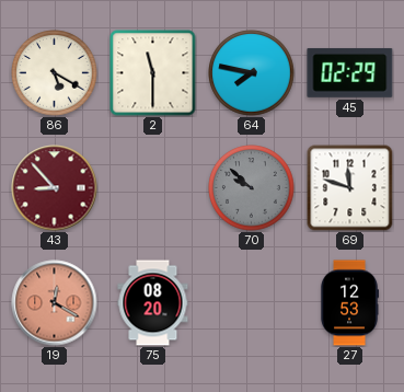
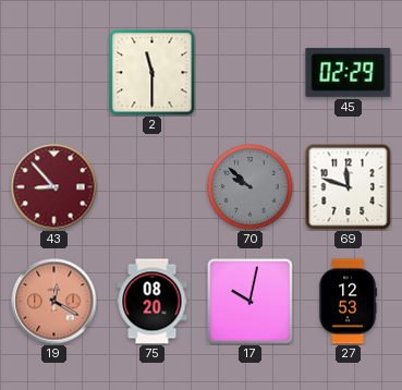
86: 5:20 -> none
64: 7:47 -> none
17: none -> 10:02
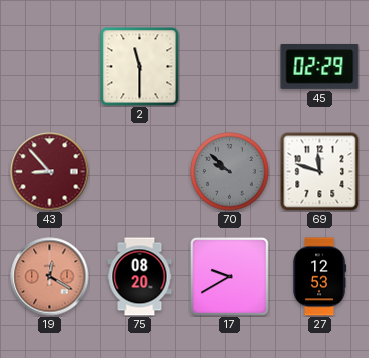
17: 10:02 -> 9:40
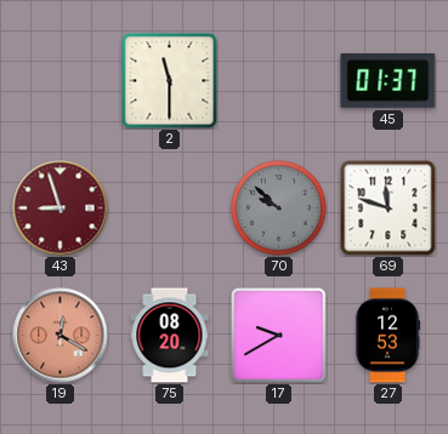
45: 02:29 -> 01:37
43: 8:53 -> 8:57
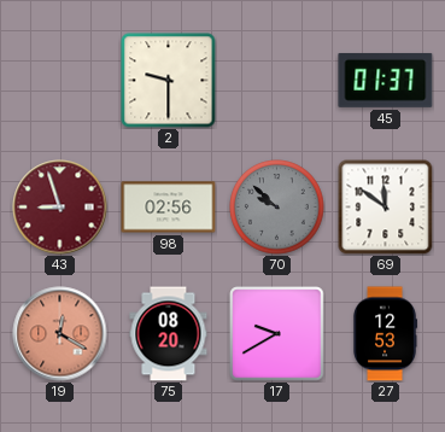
2: 11:30 -> 9:30
98: none -> 02:56
69: 11:48 -> 11:51
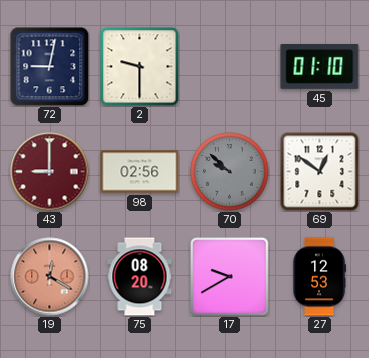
72: none -> 9:02
45: 01:37 -> 01:10
43: 8:57 -> 9:00
69: 11:51 -> 12:51
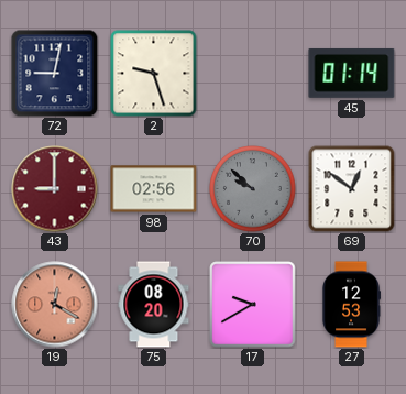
2: 9:30 -> 9:27
45: 01:10 -> 01:14
